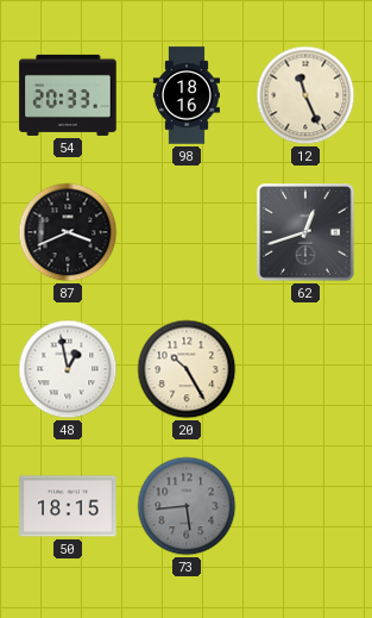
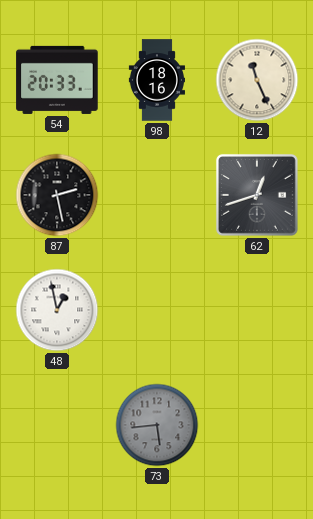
87: 3:41 -> 2:28
20: 10:25 -> none
50: 18:15 -> none
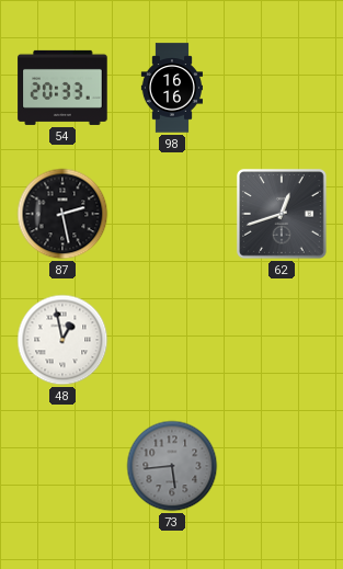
98: 18:16 -> 16:16
12: 11:26 -> none
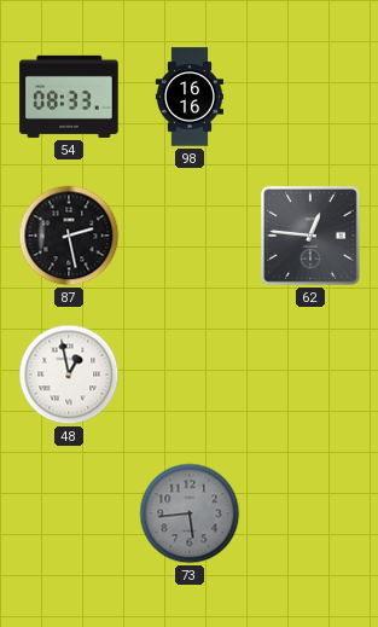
54: 20:33 -> 08:33
62: 12:42 -> 12:46
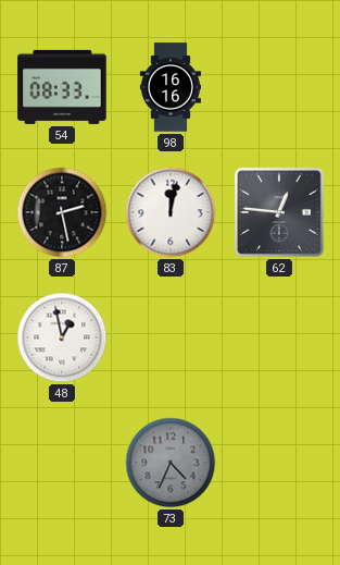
83: none -> 12:02
73: 5:44 -> 4:34
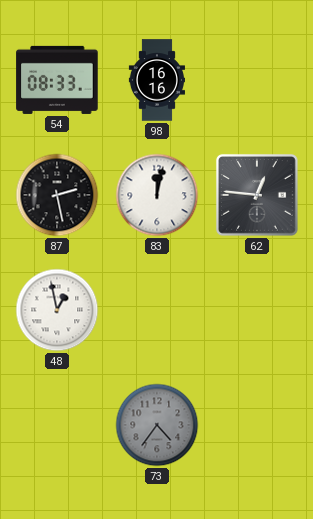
73: 4:34 -> 4:36
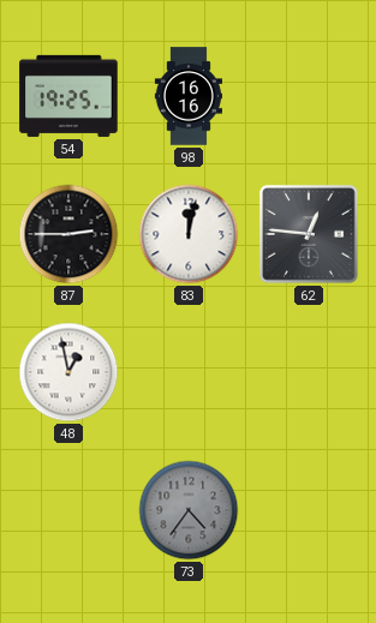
54: 08:33 -> 19:25
87: 2:28 -> 2:45
